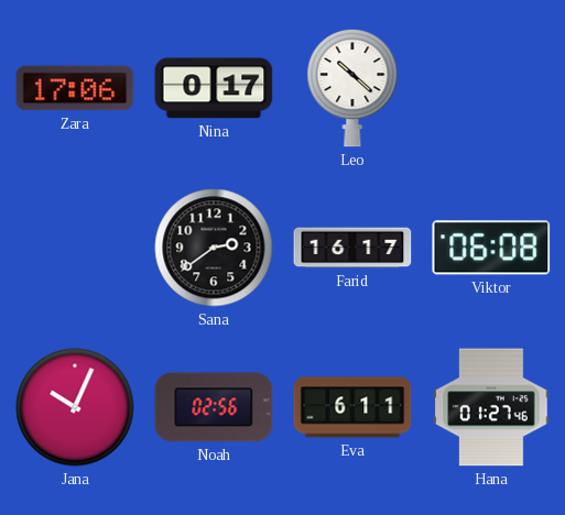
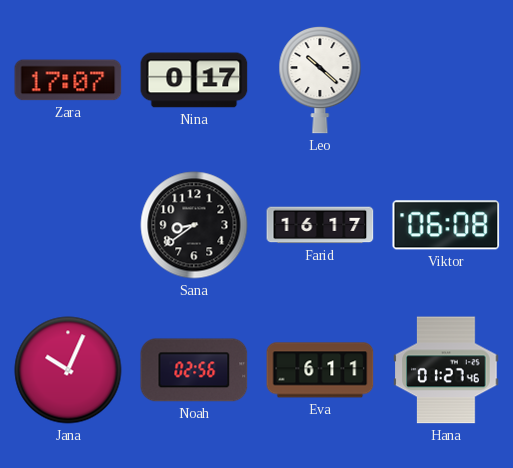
Zara: 17:06 -> 17:07
Sana: 2:39 -> 8:39
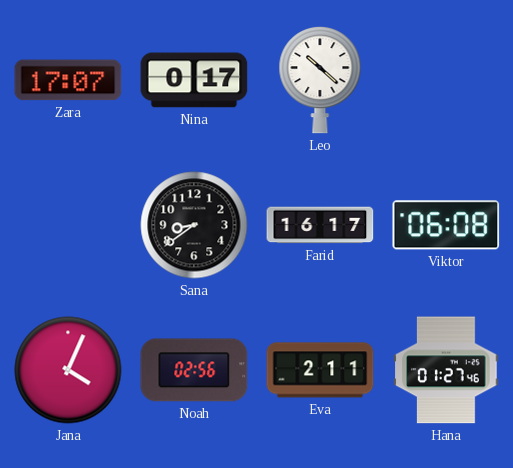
Jana: 10:04 -> 4:04
Eva: 6:11 -> 2:11
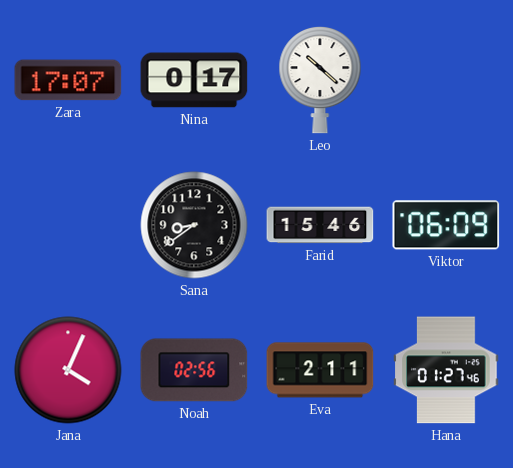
Farid: 16:17 -> 15:46
Viktor: 06:08 -> 06:09
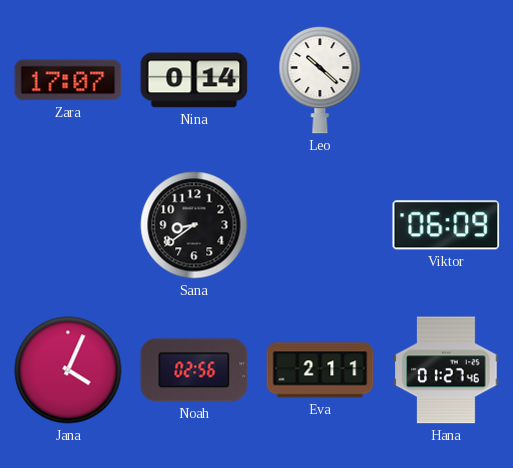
Nina: 0:17 -> 0:14
Farid: 15:46 -> none
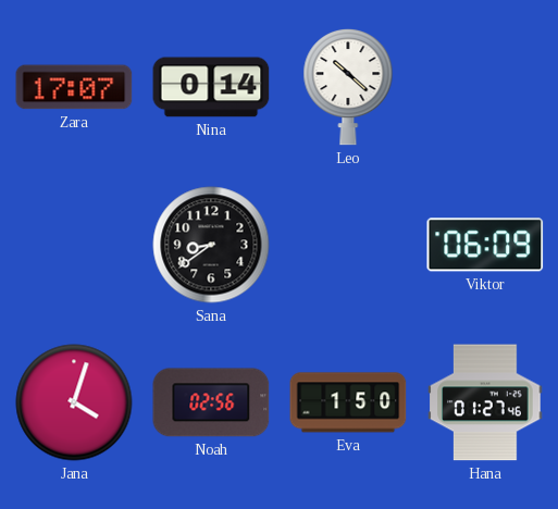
Jana: 4:04 -> 4:03
Eva: 2:11 -> 1:50
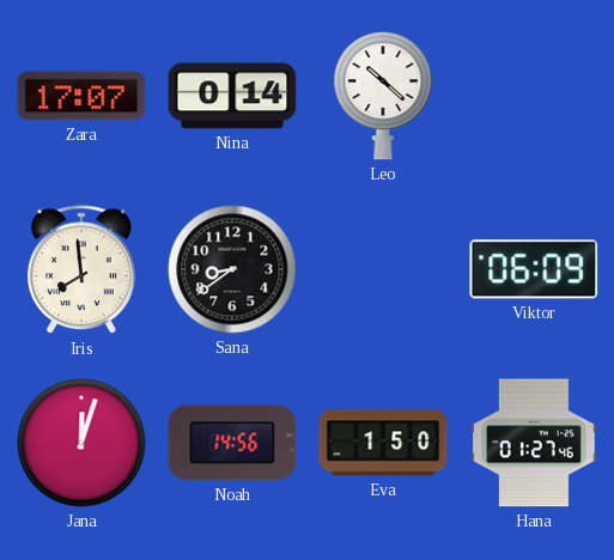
Iris: none -> 7:59
Jana: 4:03 -> 12:03
Noah: 02:56 -> 14:56
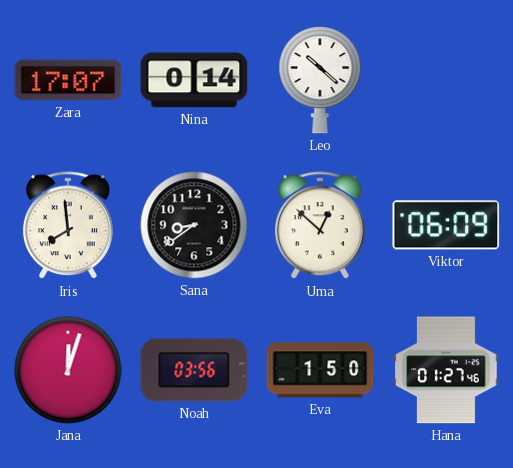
Uma: none -> 12:52
Noah: 14:56 -> 03:56
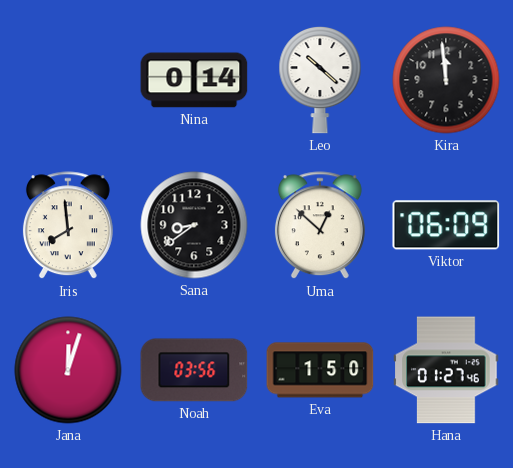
Zara: 17:07 -> none
Kira: none -> 11:59
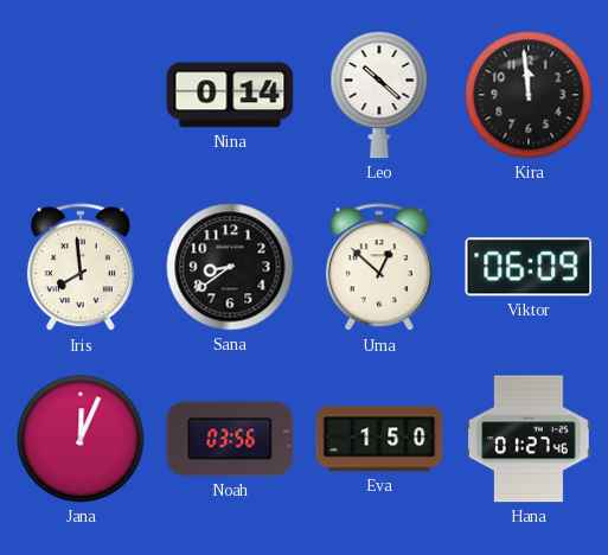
Jana: 12:03 -> 12:04
